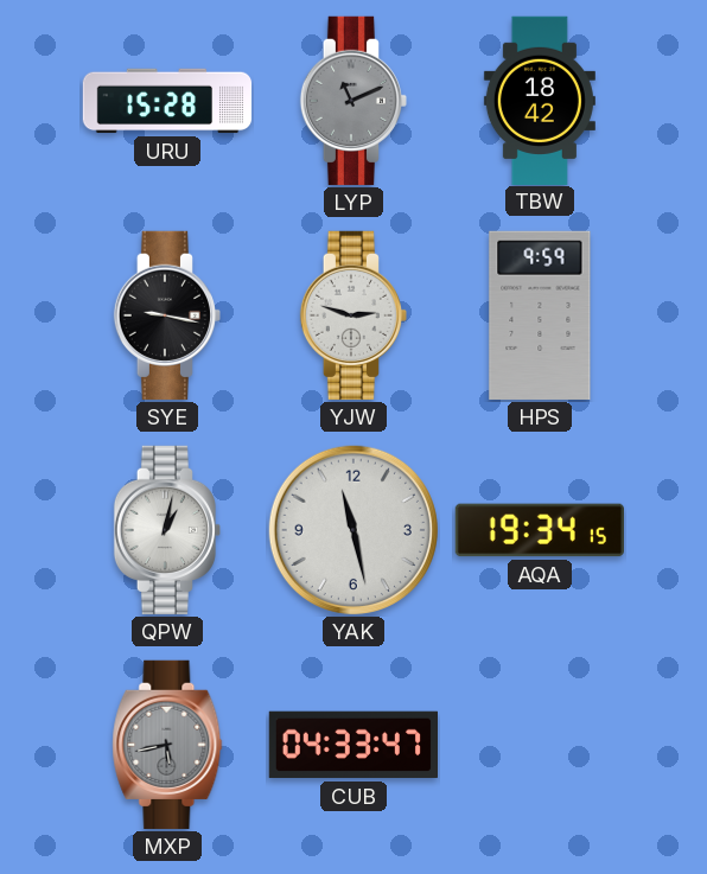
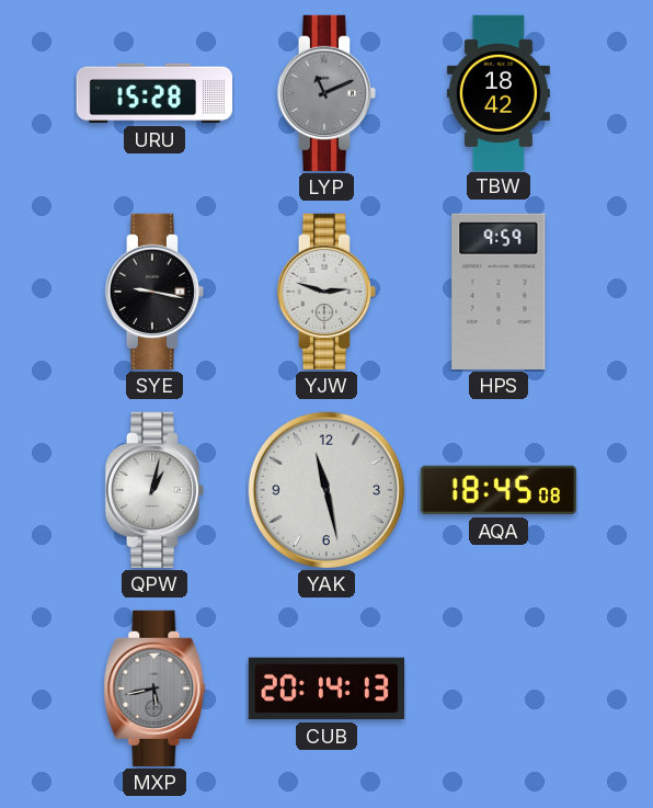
AQA: 19:34 -> 18:45
CUB: 04:33 -> 20:14
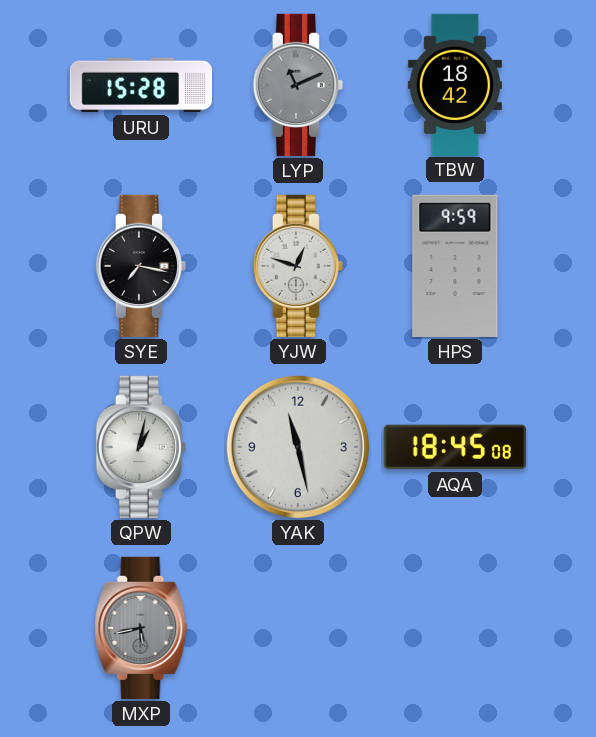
SYE: 9:17 -> 7:17
YJW: 2:48 -> 12:48
CUB: 20:14 -> none
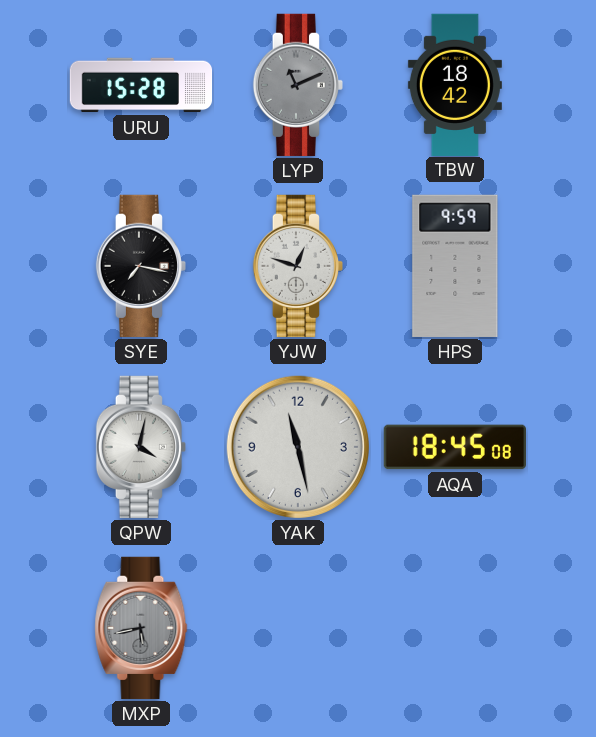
QPW: 1:02 -> 4:02
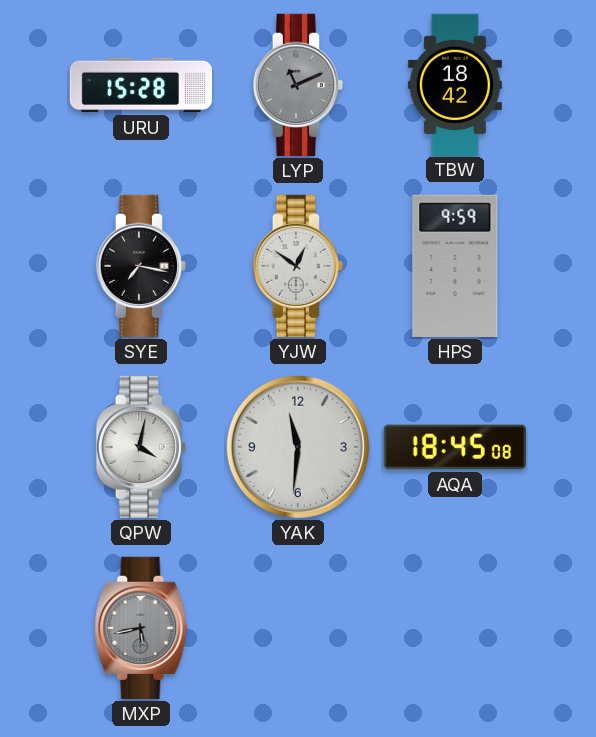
YJW: 12:48 -> 12:51
YAK: 11:28 -> 11:31
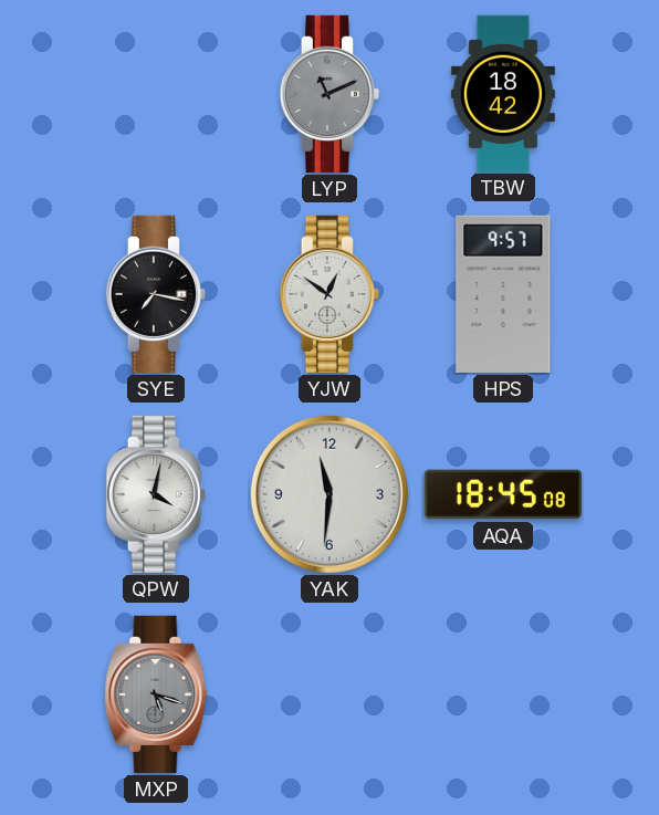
URU: 15:28 -> none
HPS: 9:59 -> 9:57
MXP: 5:43 -> 5:18
